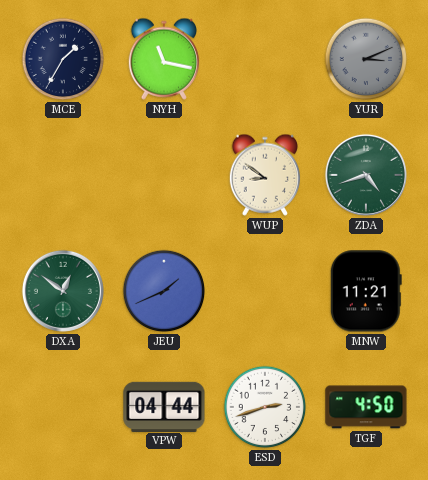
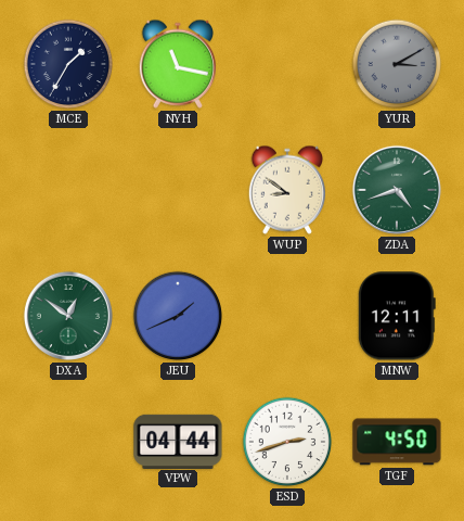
YUR: 3:11 -> 3:10
MNW: 11:21 -> 12:11
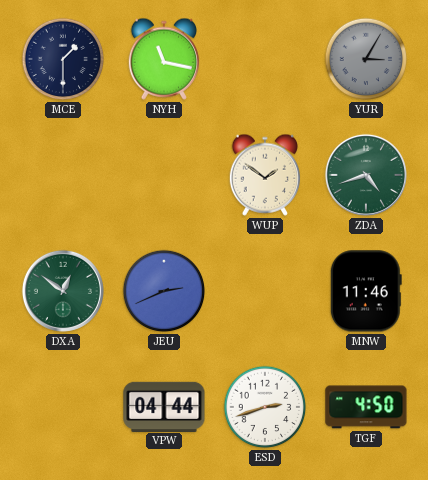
MCE: 1:35 -> 1:30
YUR: 3:10 -> 3:05
WUP: 8:51 -> 1:51
JEU: 1:41 -> 2:41
MNW: 12:11 -> 11:46
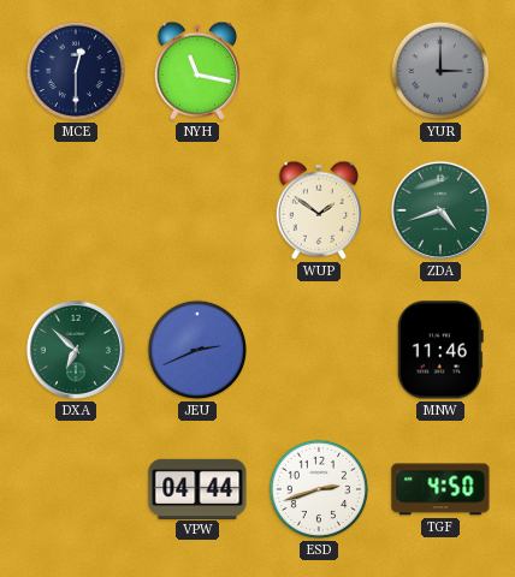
MCE: 1:30 -> 12:30
YUR: 3:05 -> 3:00
DXA: 12:51 -> 6:52
